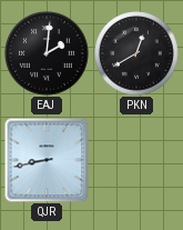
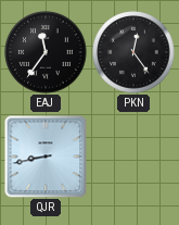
EAJ: 2:01 -> 11:36
PKN: 12:40 -> 12:24
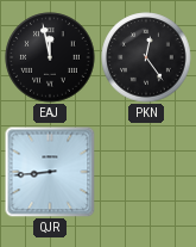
EAJ: 11:36 -> 11:58
QJR: 8:43 -> 8:44
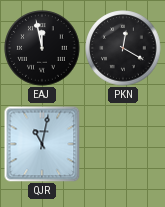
PKN: 12:24 -> 12:20
QJR: 8:44 -> 11:02
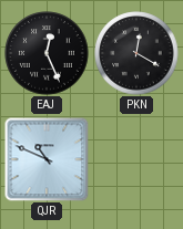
EAJ: 11:58 -> 12:26
QJR: 11:02 -> 10:49
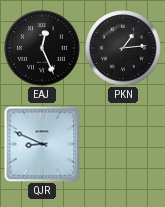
PKN: 12:20 -> 1:14
QJR: 10:49 -> 8:49
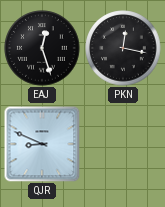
EAJ: 12:26 -> 12:27
PKN: 1:14 -> 12:17
